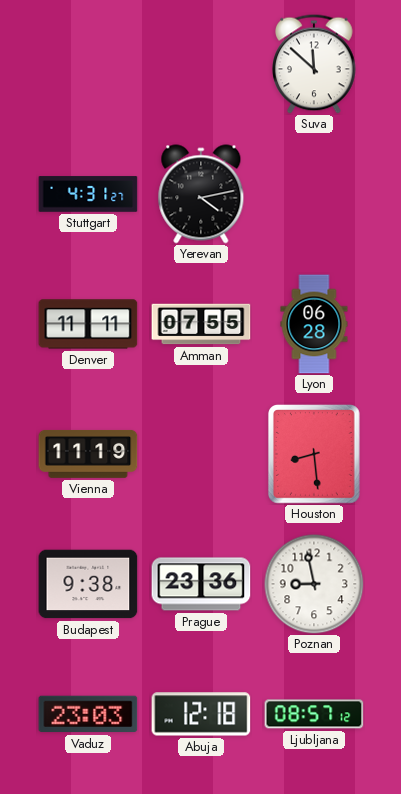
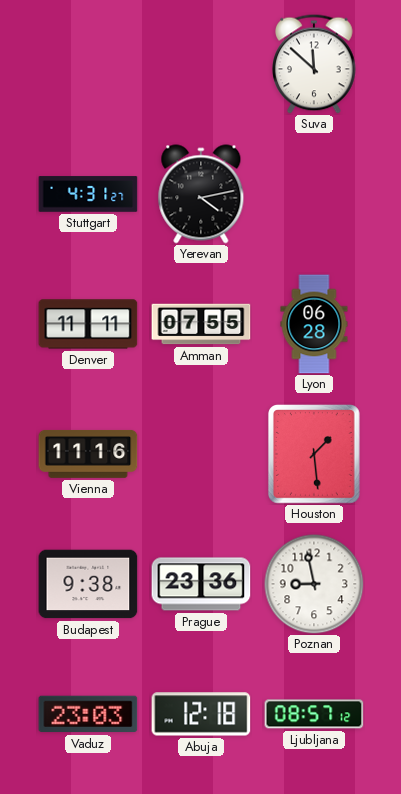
Vienna: 11:19 -> 11:16
Houston: 8:29 -> 1:29
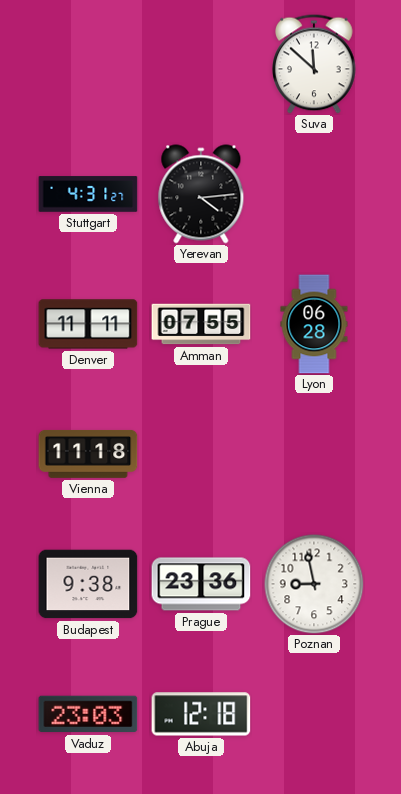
Yerevan: 4:13 -> 4:14
Vienna: 11:16 -> 11:18
Houston: 1:29 -> none
Ljubljana: 08:57 -> none
